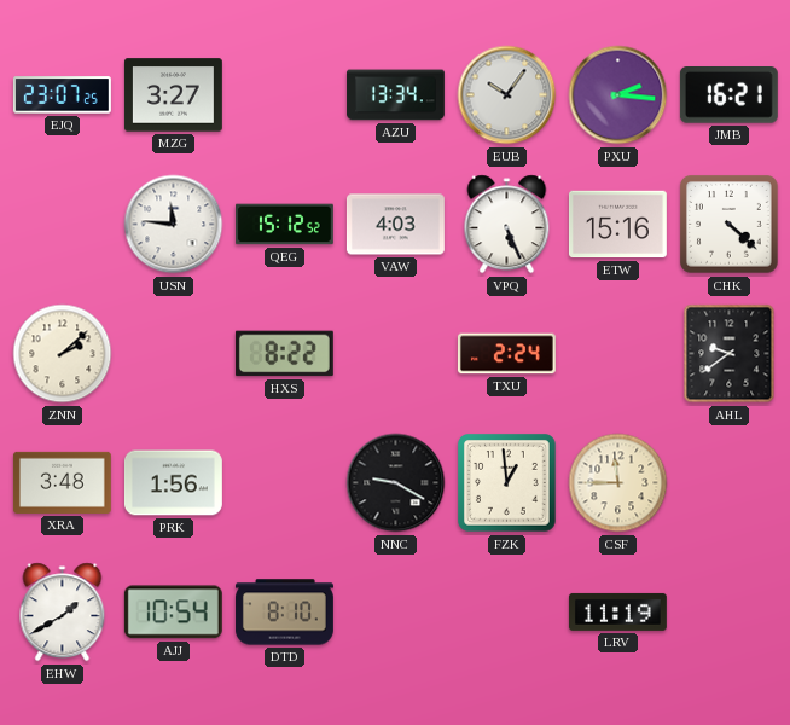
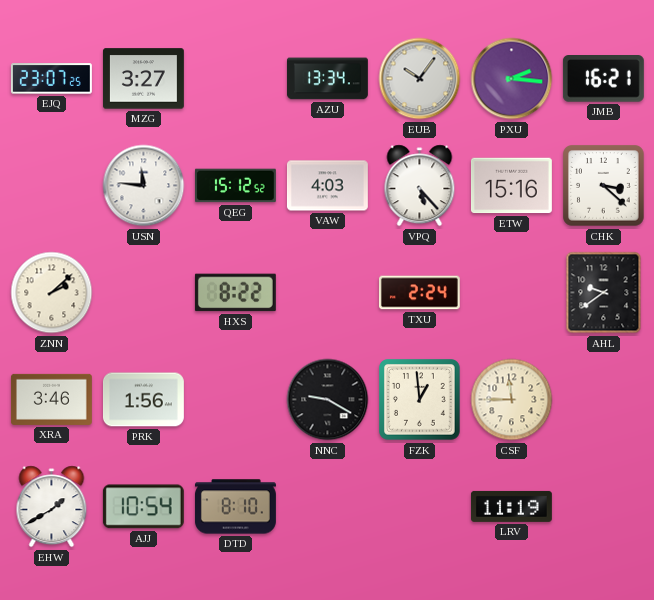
VPQ: 5:26 -> 5:23
CHK: 4:22 -> 3:22
XRA: 3:48 -> 3:46
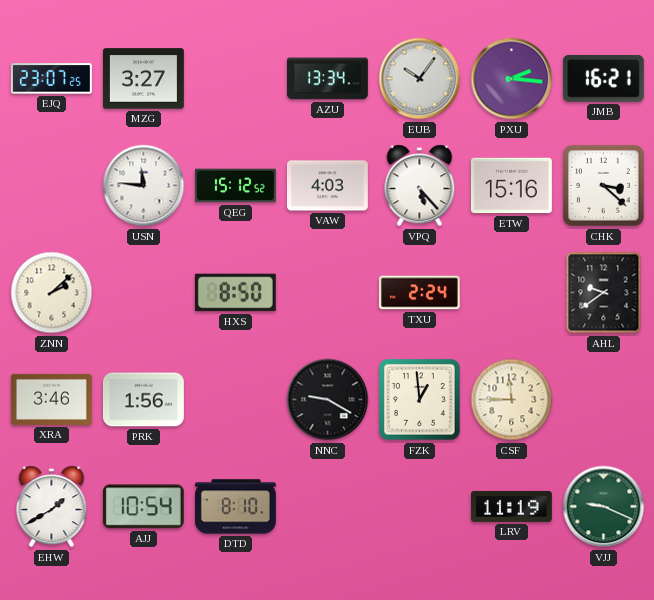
HXS: 8:22 -> 8:50
VJJ: none -> 9:19
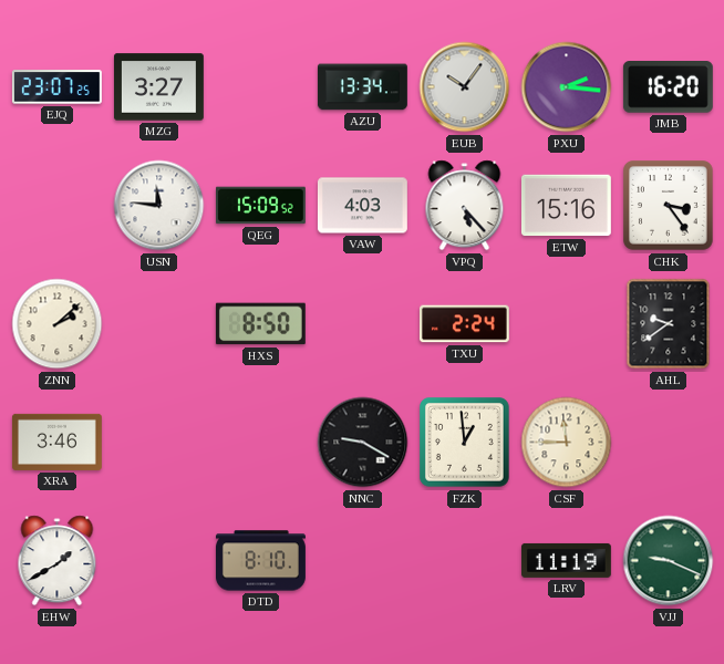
JMB: 16:21 -> 16:20
QEG: 15:12 -> 15:09
CHK: 3:22 -> 3:24
PRK: 1:56 -> none
AJJ: 10:54 -> none
